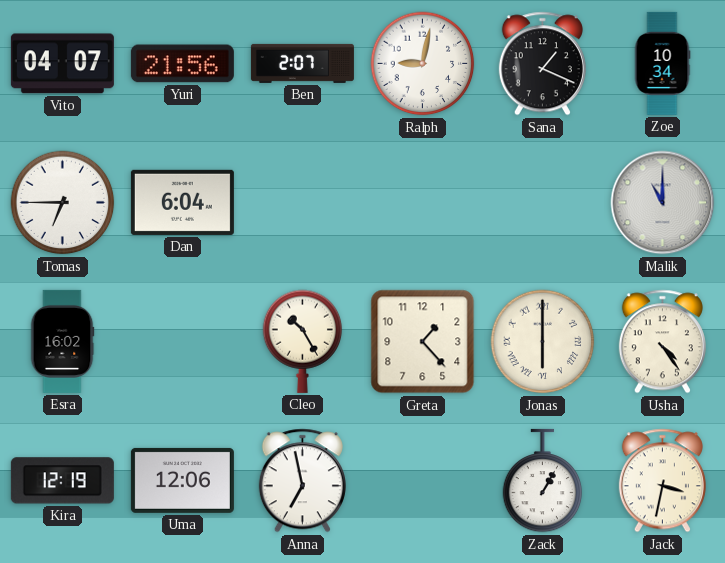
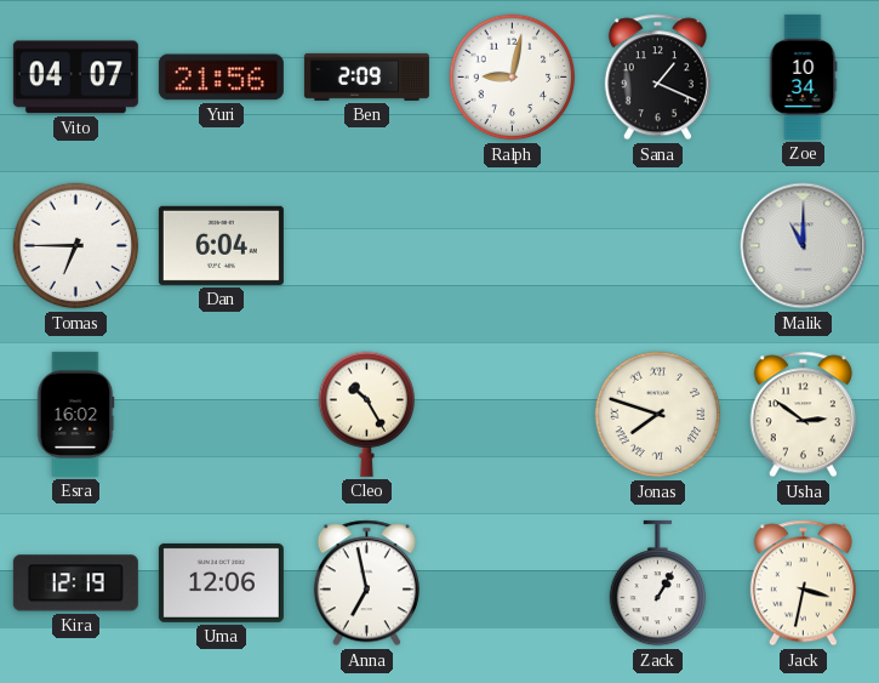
Ben: 2:07 -> 2:09
Greta: 1:23 -> none
Jonas: 6:00 -> 7:48
Usha: 4:24 -> 2:51
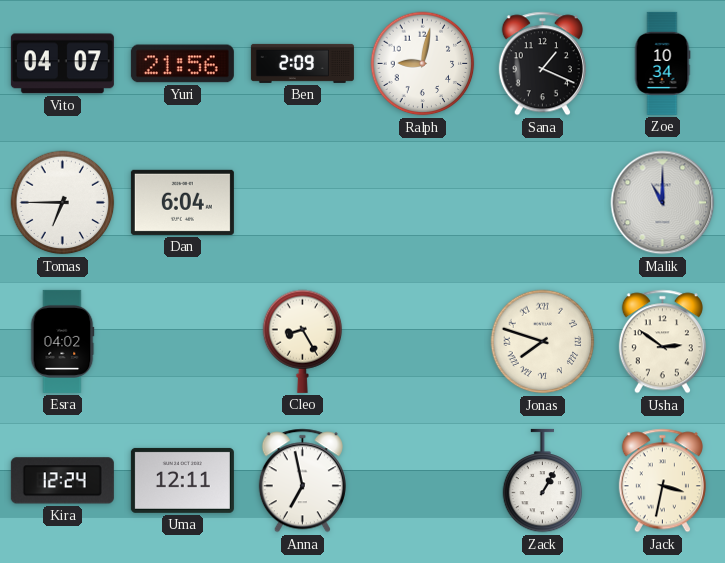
Esra: 16:02 -> 04:02
Cleo: 10:25 -> 8:25
Kira: 12:19 -> 12:24
Uma: 12:06 -> 12:11
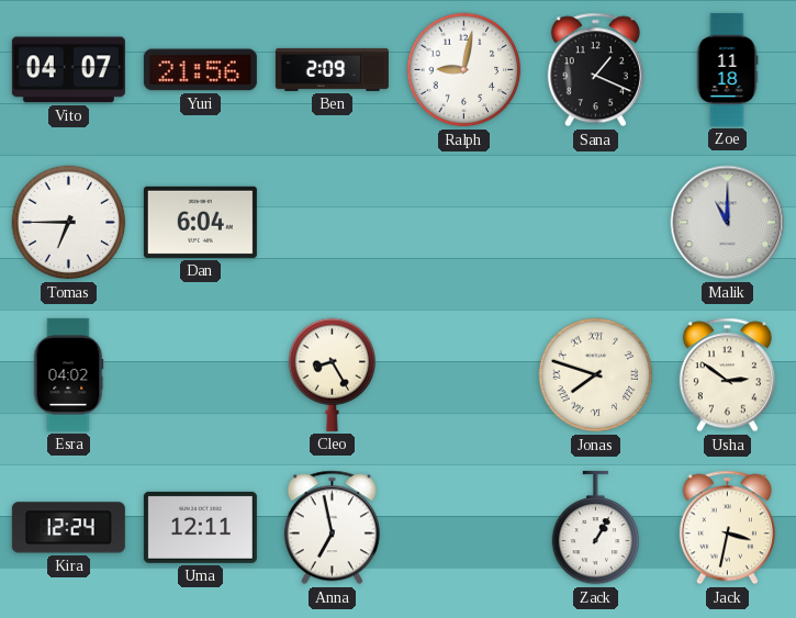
Zoe: 10:34 -> 11:18
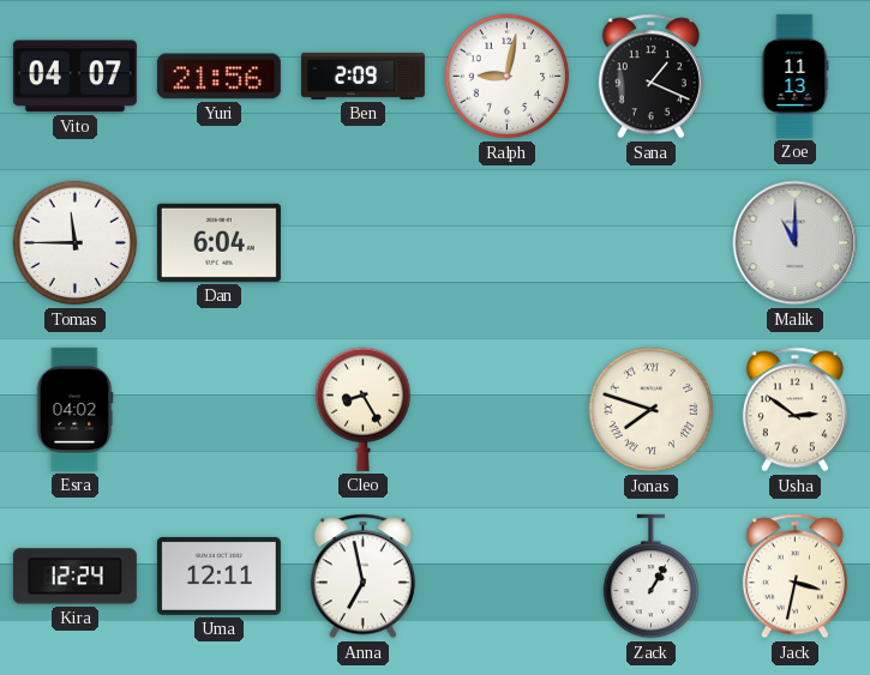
Zoe: 11:18 -> 11:13
Tomas: 6:45 -> 11:45
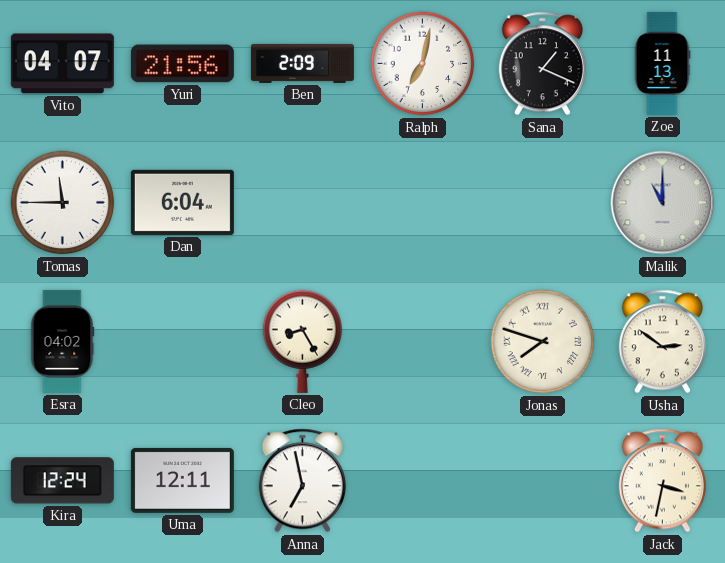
Ralph: 9:02 -> 7:02
Zack: 1:05 -> none
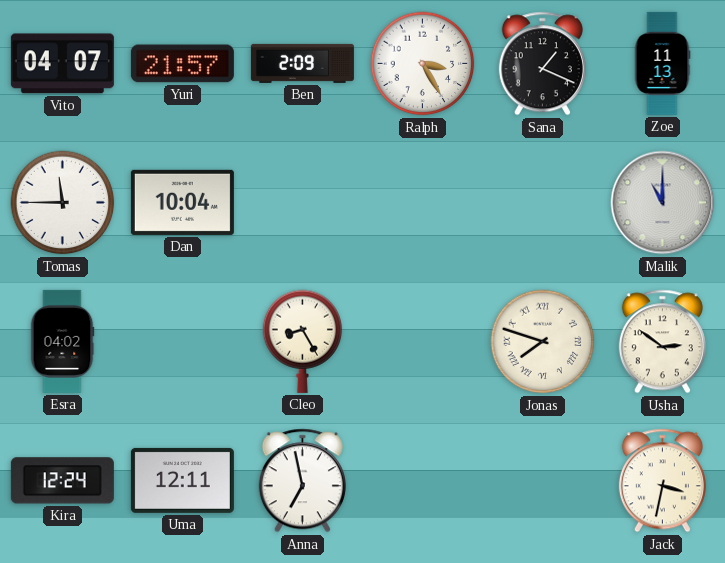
Yuri: 21:56 -> 21:57
Ralph: 7:02 -> 3:25
Dan: 6:04 -> 10:04
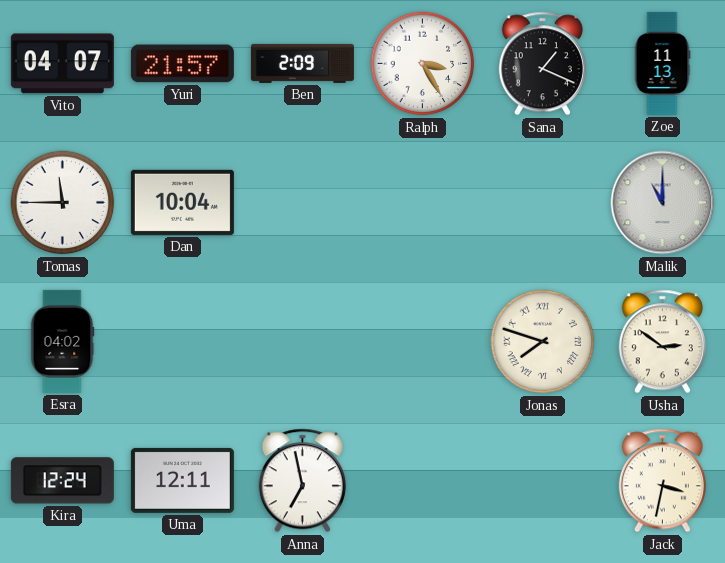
Cleo: 8:25 -> none
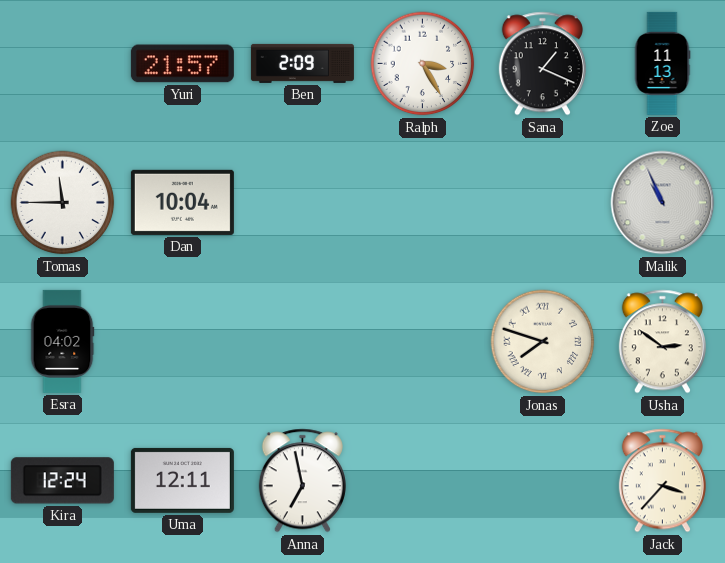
Vito: 04:07 -> none
Malik: 11:00 -> 10:56
Jack: 3:32 -> 3:37
